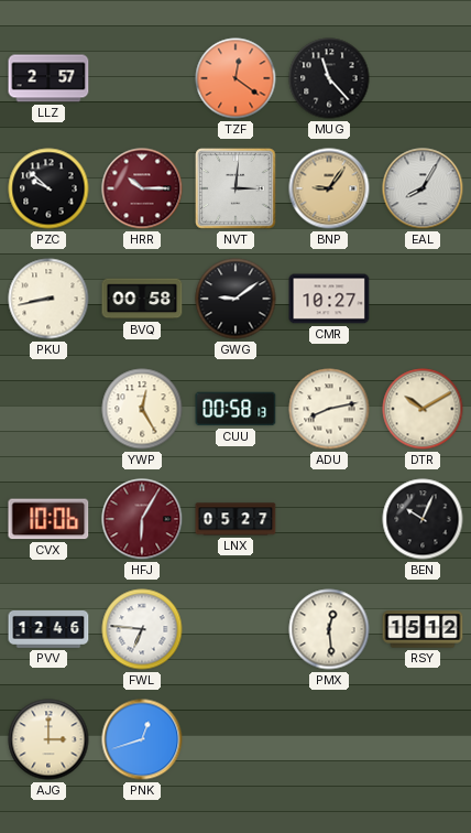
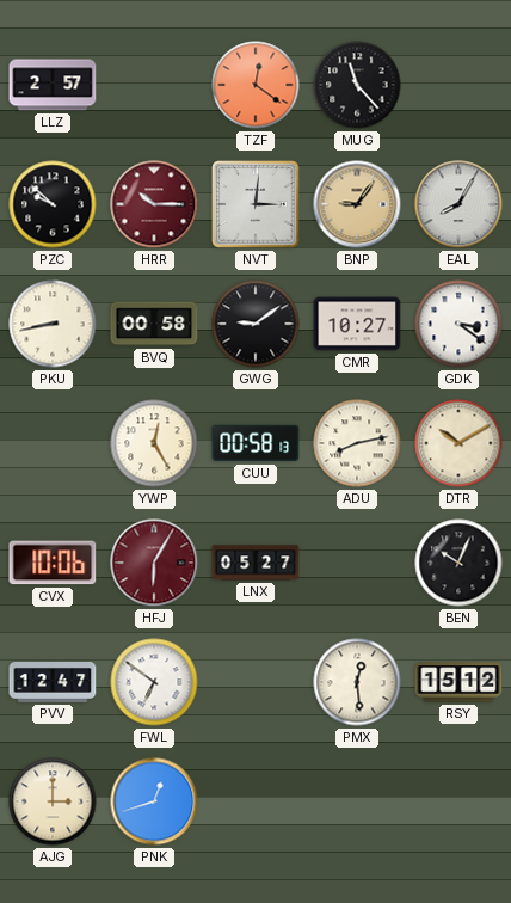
GDK: none -> 3:21
PVV: 12:46 -> 12:47
FWL: 6:46 -> 6:51
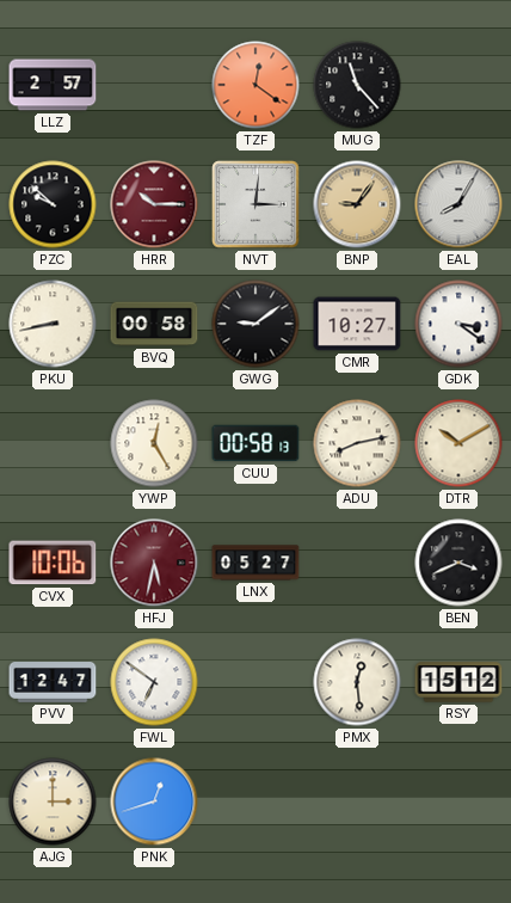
HFJ: 6:05 -> 5:32
BEN: 10:04 -> 3:41
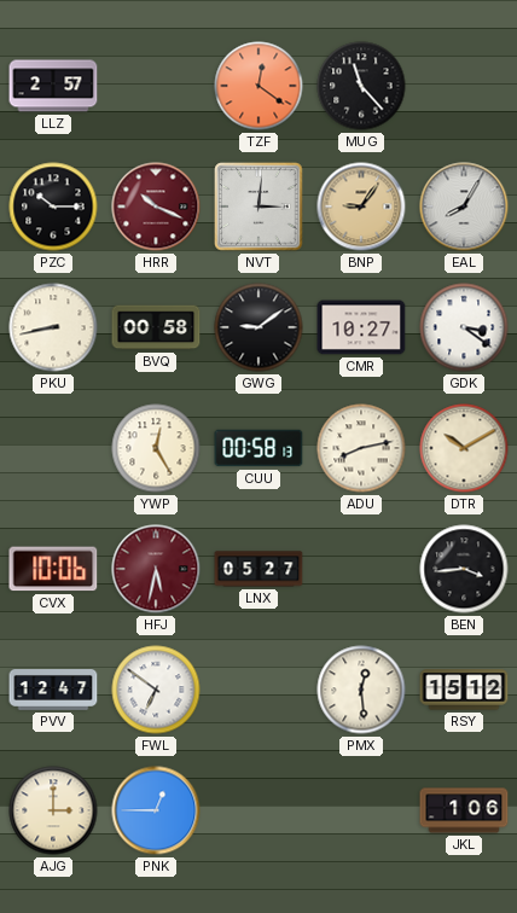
PZC: 9:52 -> 10:15
HRR: 10:15 -> 10:19
BEN: 3:41 -> 3:44
PNK: 12:42 -> 12:45
JKL: none -> 1:06
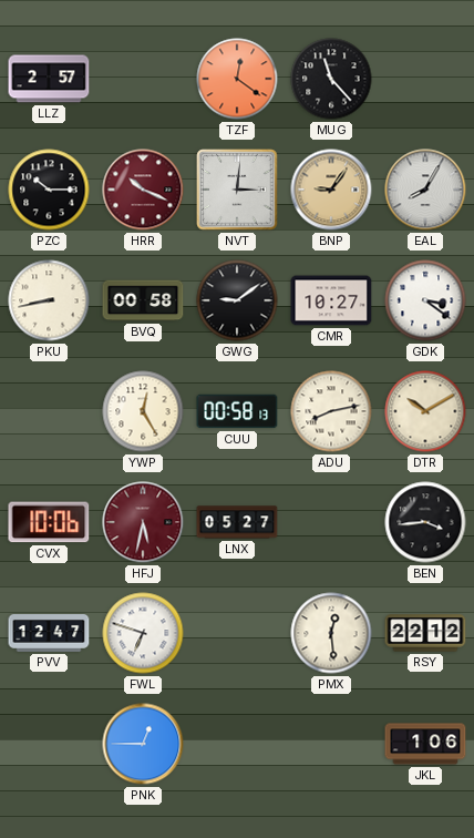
FWL: 6:51 -> 6:48
RSY: 15:12 -> 22:12
AJG: 3:00 -> none
